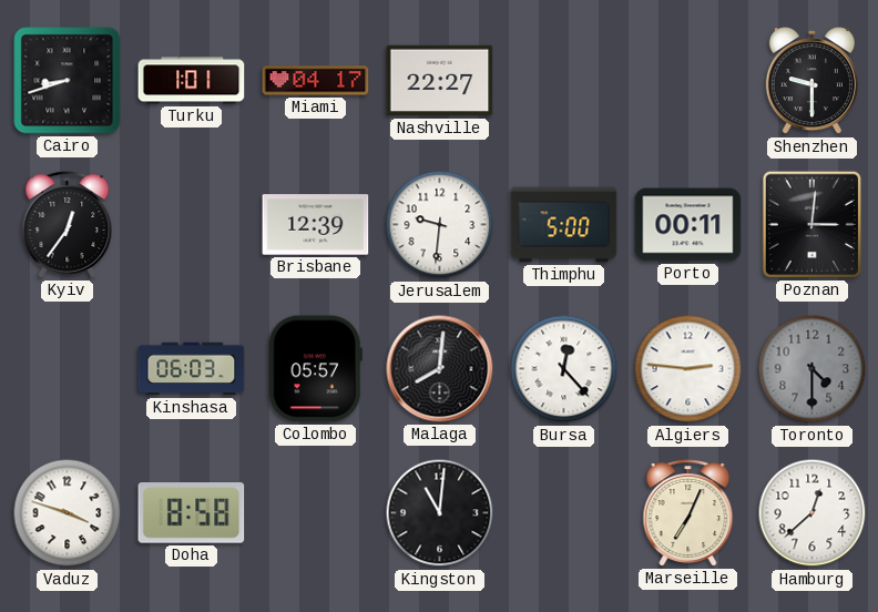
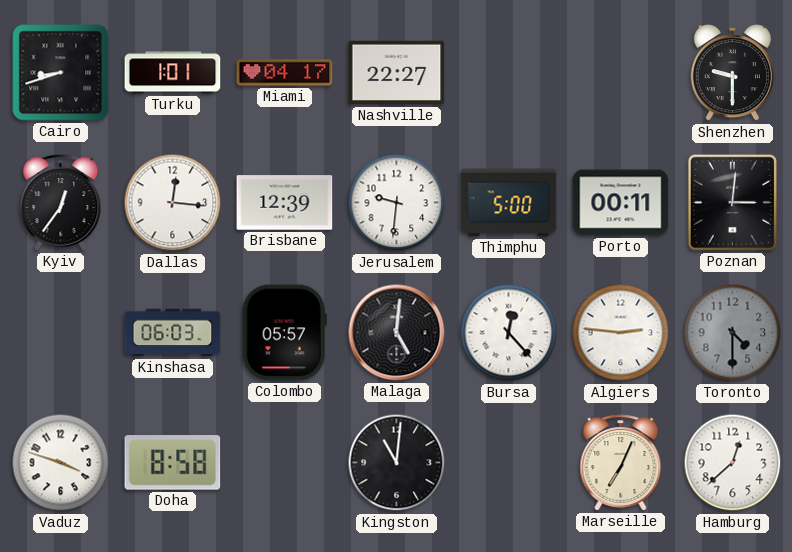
Dallas: none -> 12:16
Malaga: 8:01 -> 5:01
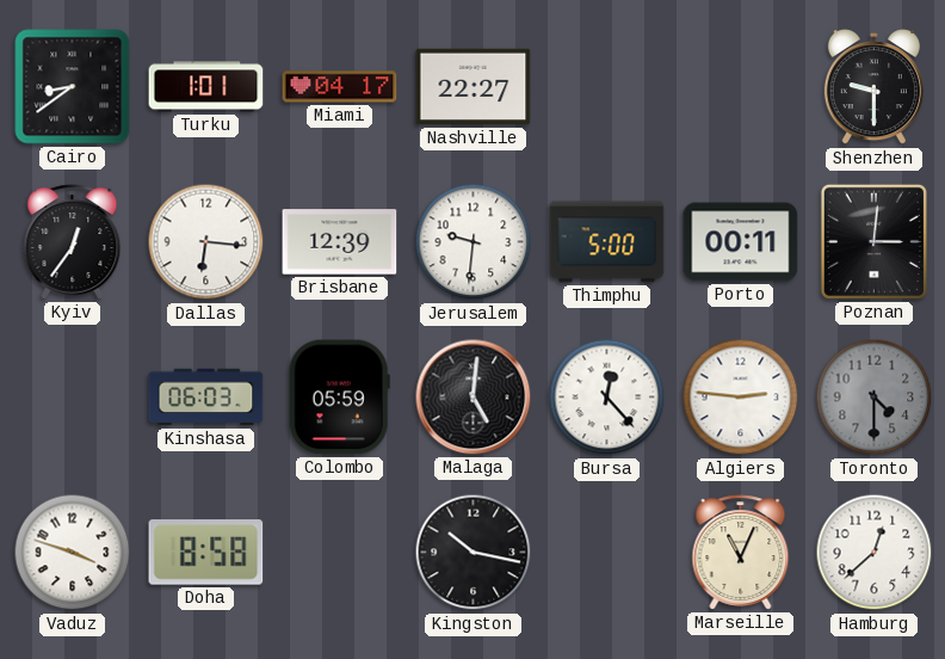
Cairo: 8:42 -> 8:39
Dallas: 12:16 -> 6:16
Colombo: 05:57 -> 05:59
Kingston: 11:01 -> 10:17
Marseille: 7:04 -> 11:04
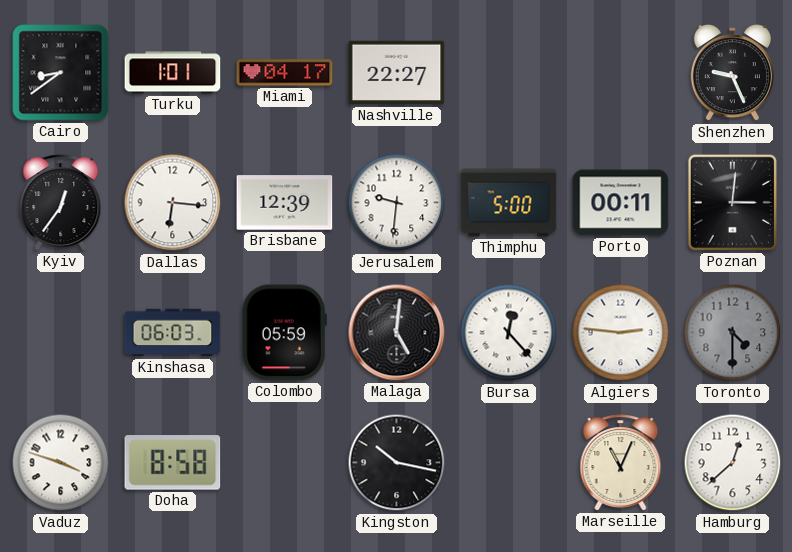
Shenzhen: 9:30 -> 9:26
